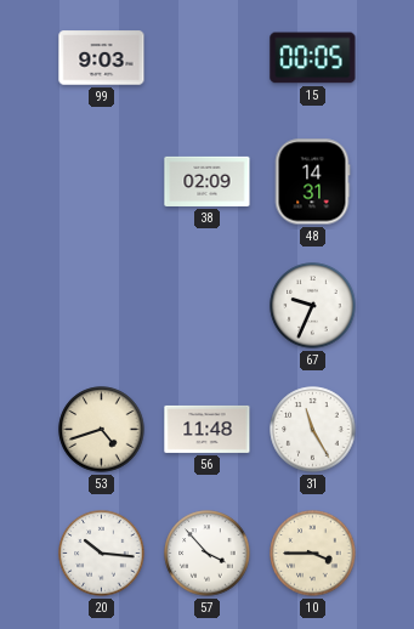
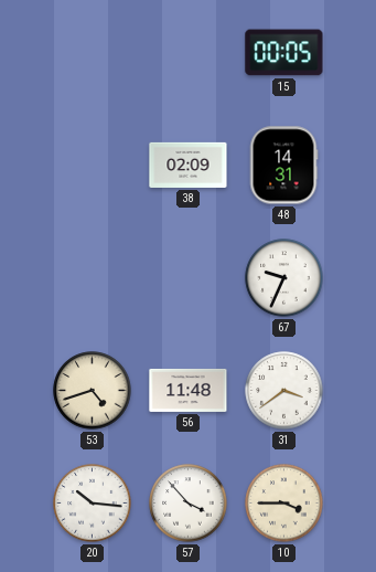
99: 9:03 -> none
31: 11:25 -> 3:39
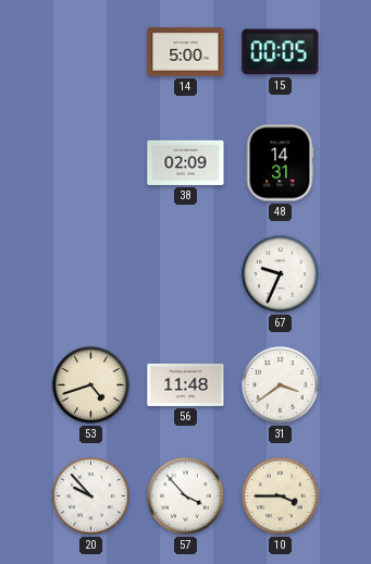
14: none -> 5:00
20: 10:16 -> 9:53
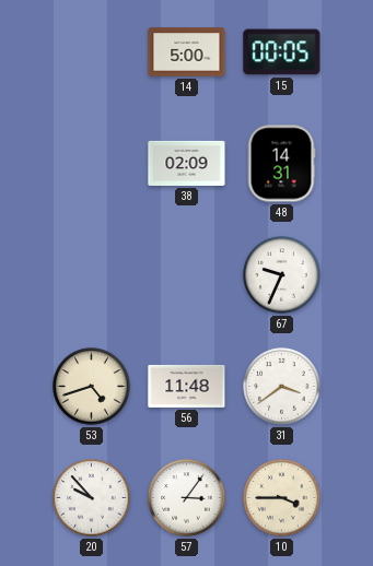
57: 3:53 -> 3:06
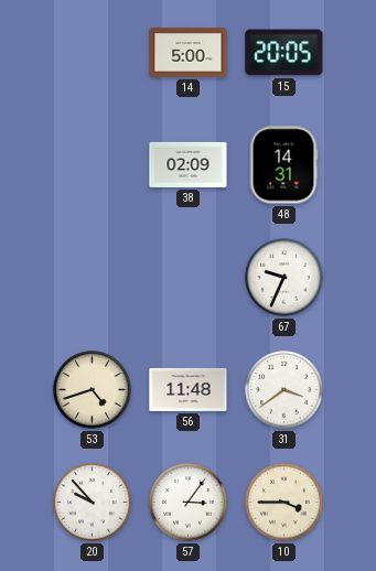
15: 00:05 -> 20:05
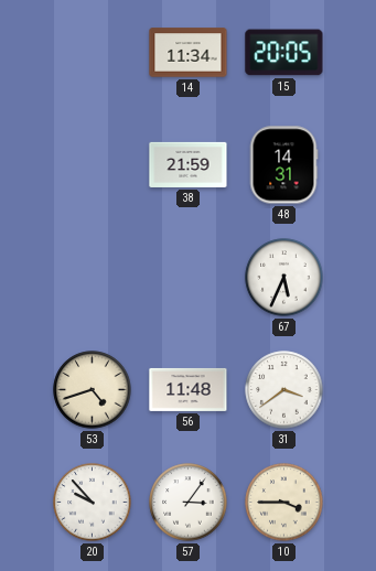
14: 5:00 -> 11:34
38: 02:09 -> 21:59
67: 9:34 -> 5:34
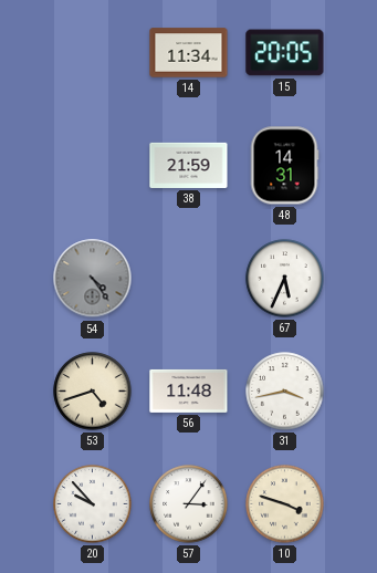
54: none -> 4:24
31: 3:39 -> 3:43
10: 3:45 -> 3:48
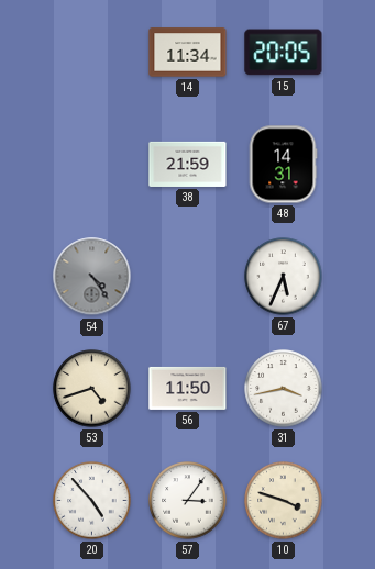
56: 11:48 -> 11:50
20: 9:53 -> 4:53
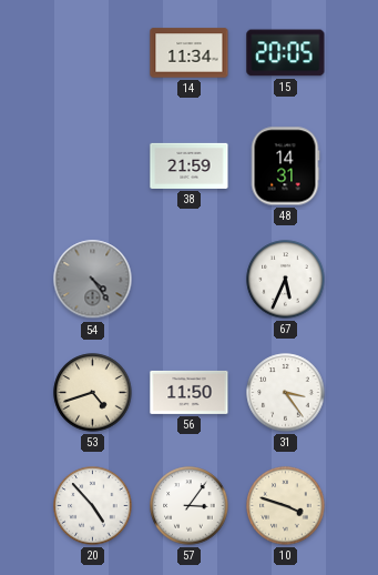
31: 3:43 -> 3:24
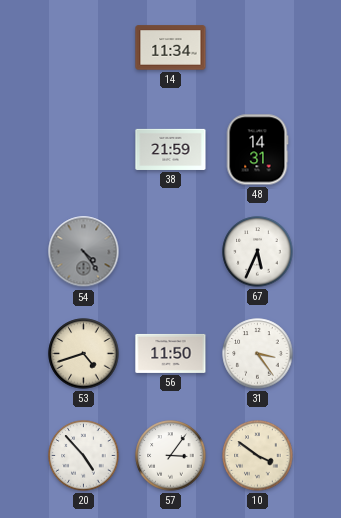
15: 20:05 -> none
10: 3:48 -> 3:51
